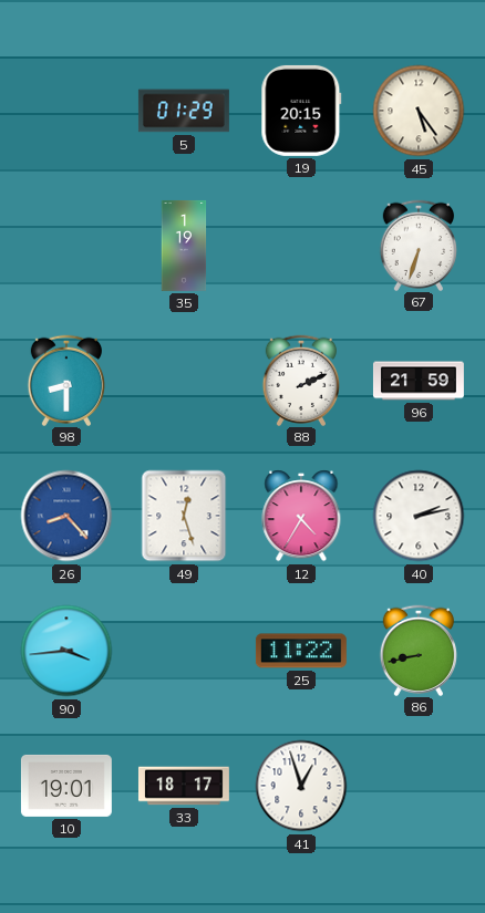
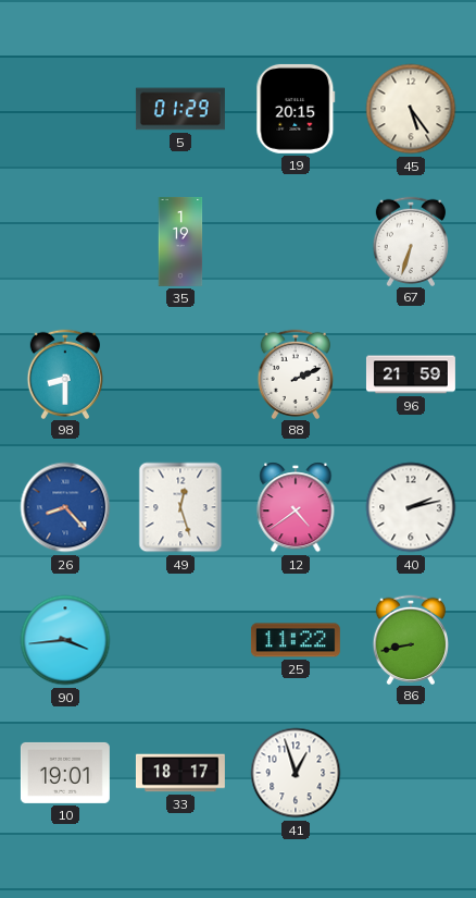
12: 4:35 -> 4:39
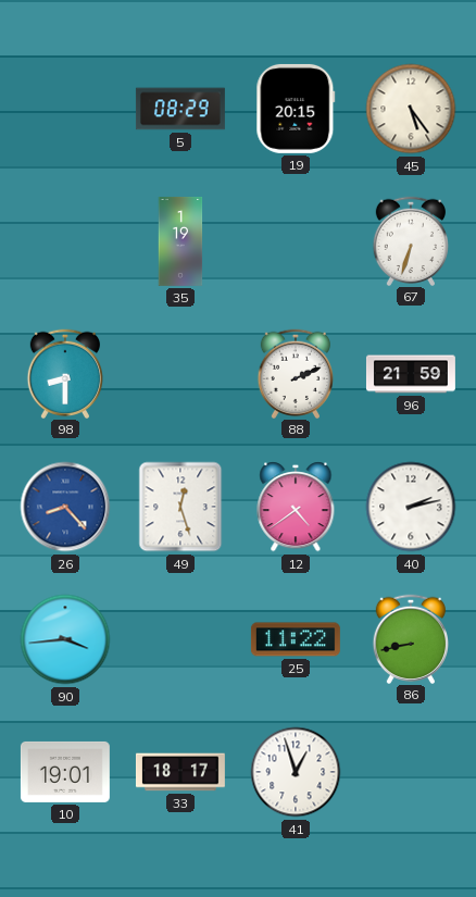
5: 01:29 -> 08:29
